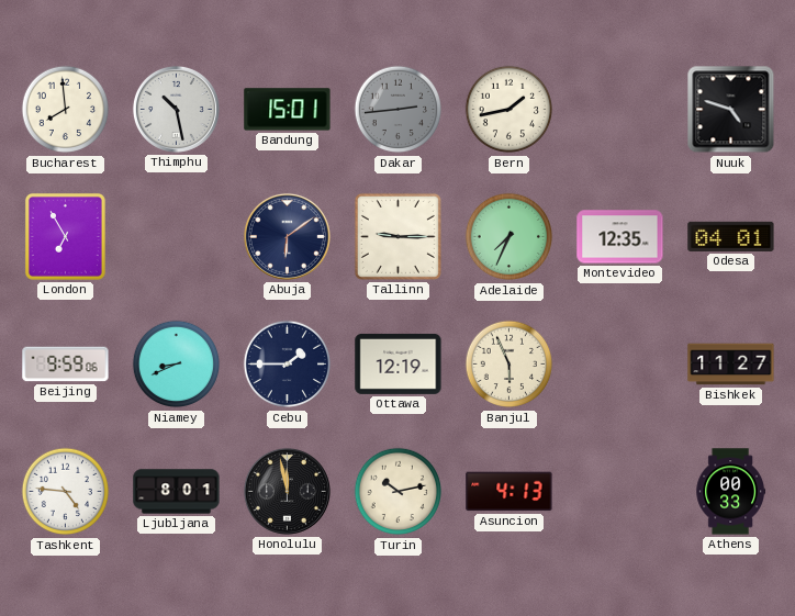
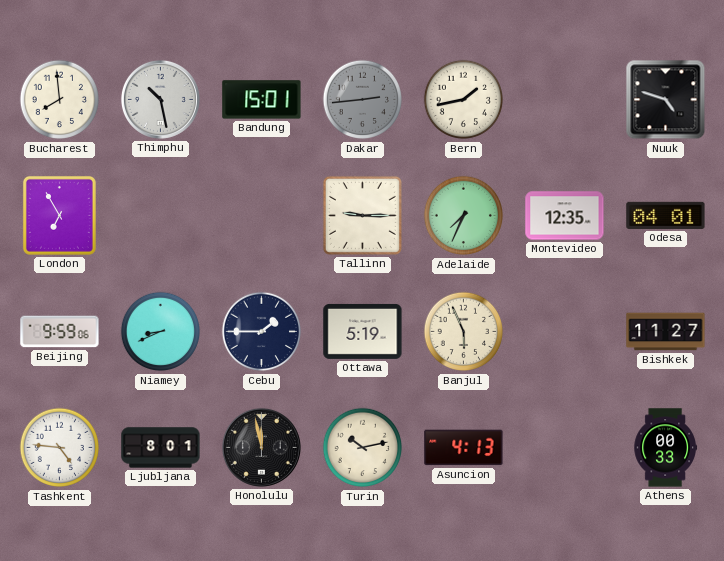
Abuja: 6:09 -> none
Ottawa: 12:19 -> 5:19
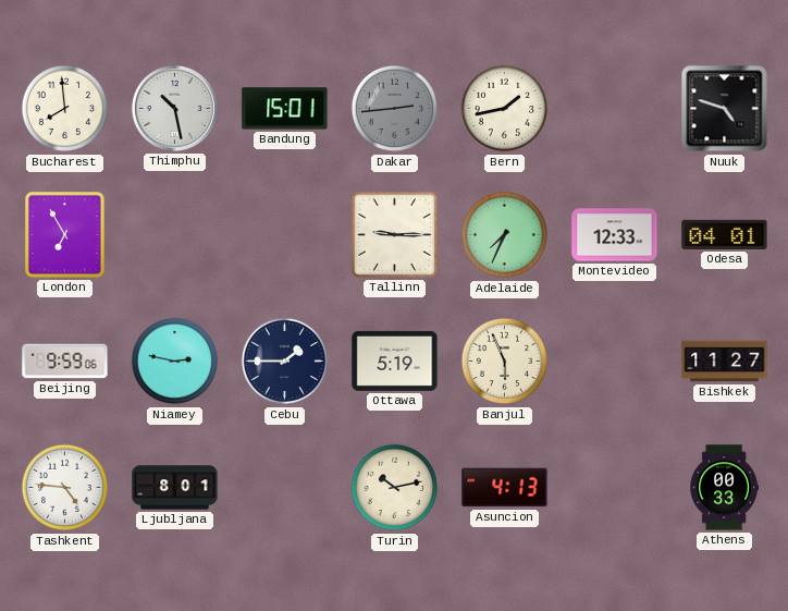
Montevideo: 12:35 -> 12:33
Niamey: 8:41 -> 2:47
Honolulu: 11:58 -> none
